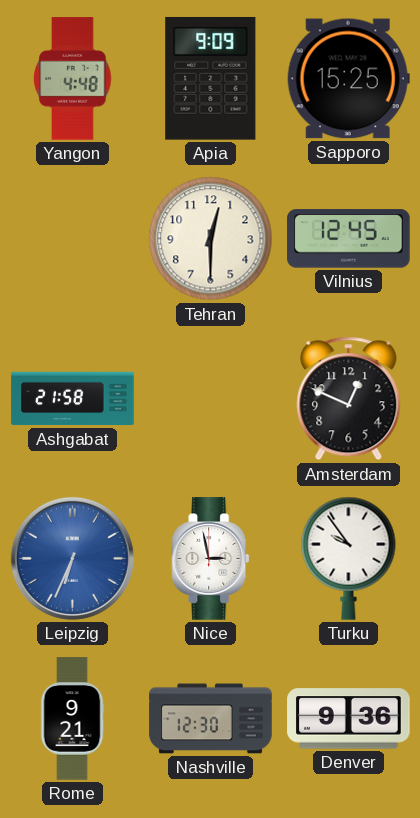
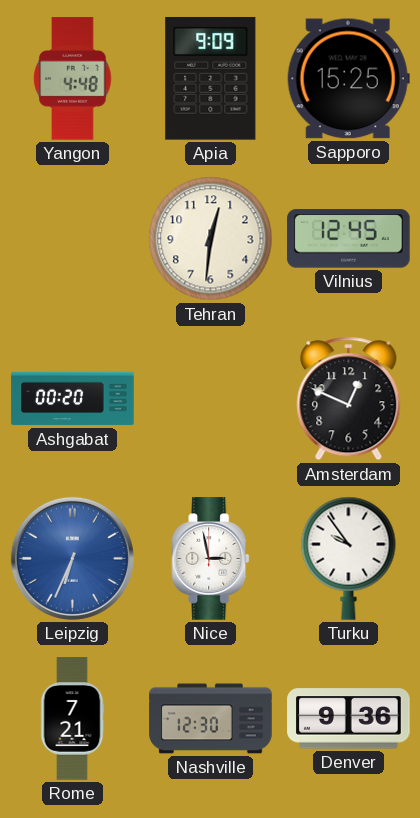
Tehran: 12:30 -> 12:31
Ashgabat: 21:58 -> 00:20
Rome: 9:21 -> 7:21
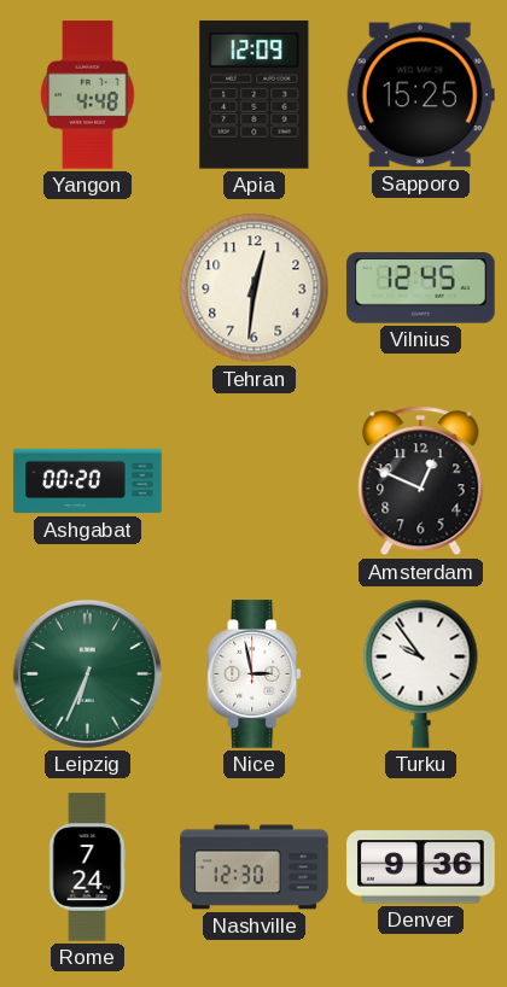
Apia: 9:09 -> 12:09
Leipzig dial: blue -> green
Rome: 7:21 -> 7:24
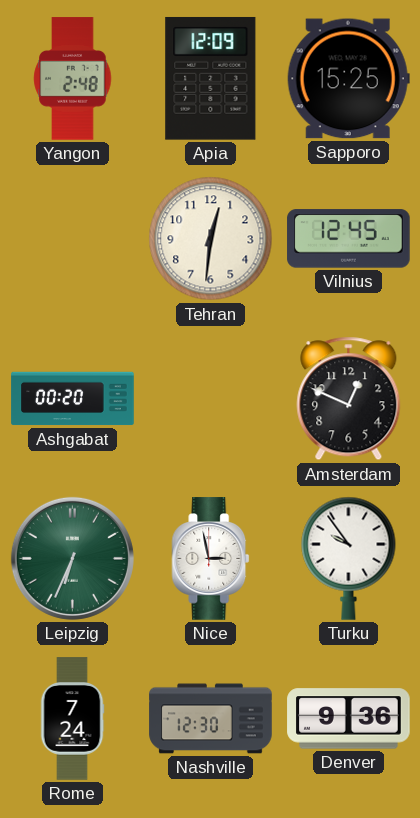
Yangon: 4:48 -> 2:48
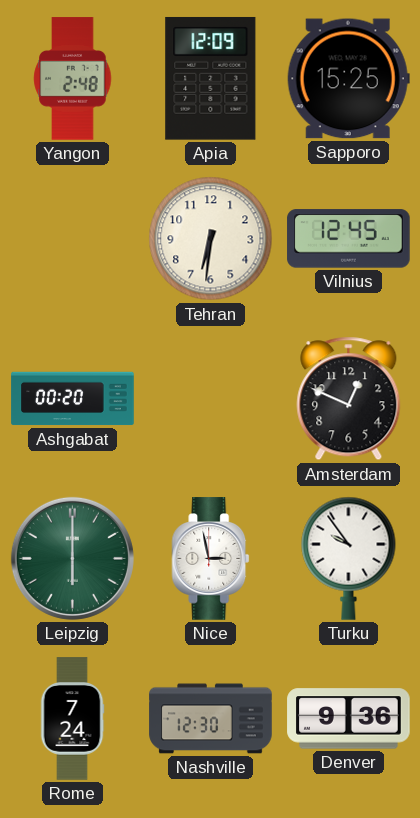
Tehran: 12:31 -> 6:31
Leipzig: 6:34 -> 6:00
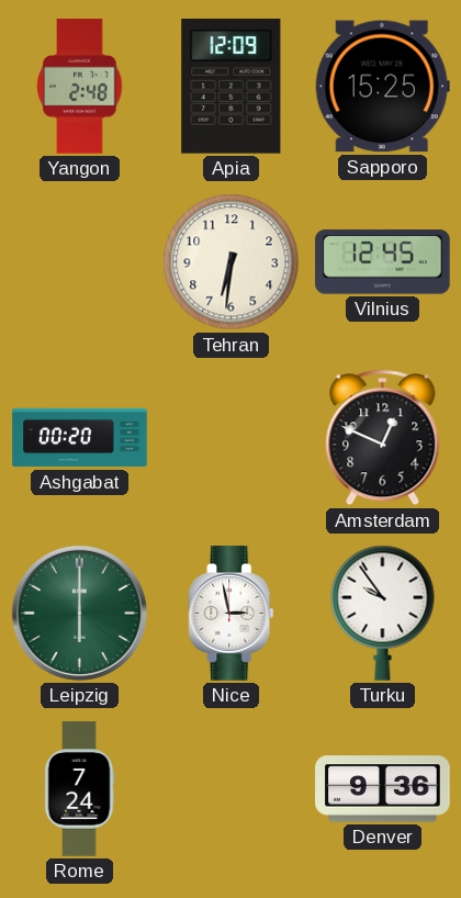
Nashville: 12:30 -> none
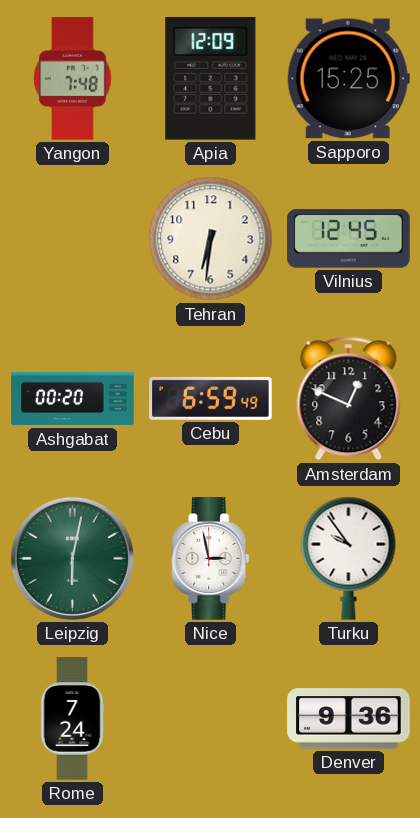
Yangon: 2:48 -> 7:48
Cebu: none -> 6:59
Leipzig: 6:00 -> 6:02
